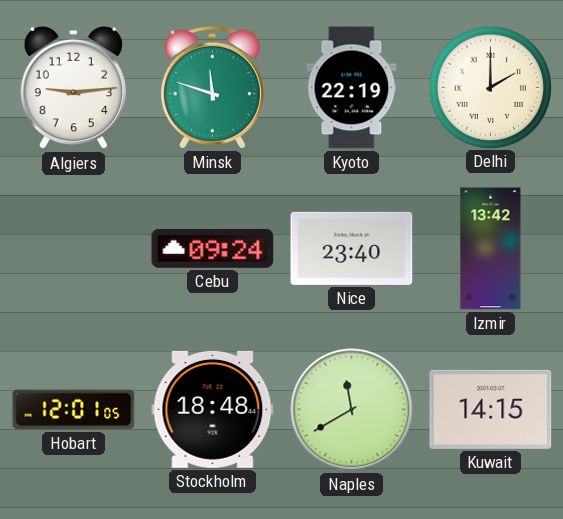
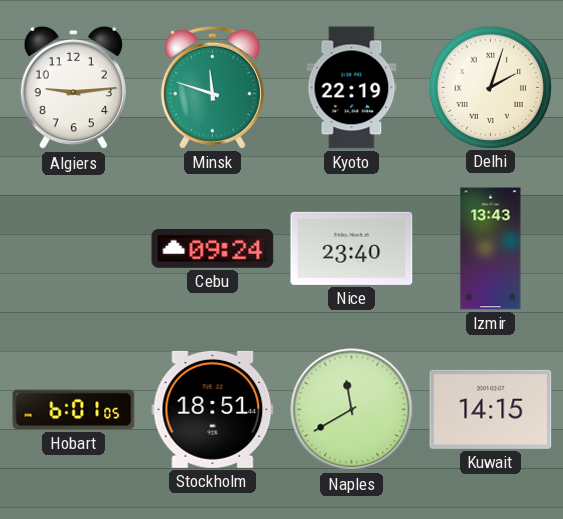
Delhi: 2:00 -> 2:03
Izmir: 13:42 -> 13:43
Hobart: 12:01 -> 6:01
Stockholm: 18:48 -> 18:51
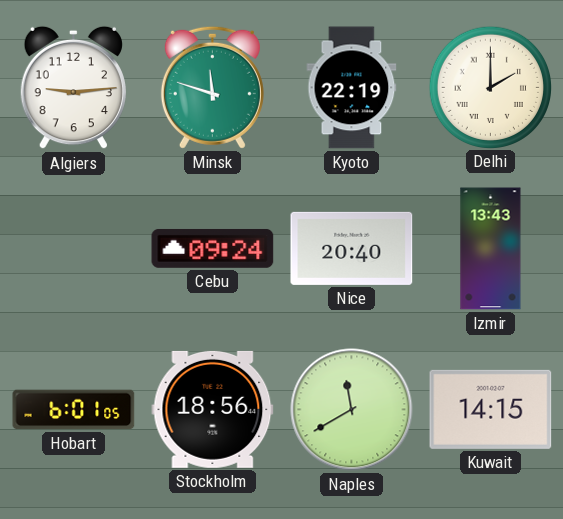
Delhi: 2:03 -> 2:00
Nice: 23:40 -> 20:40
Stockholm: 18:51 -> 18:56
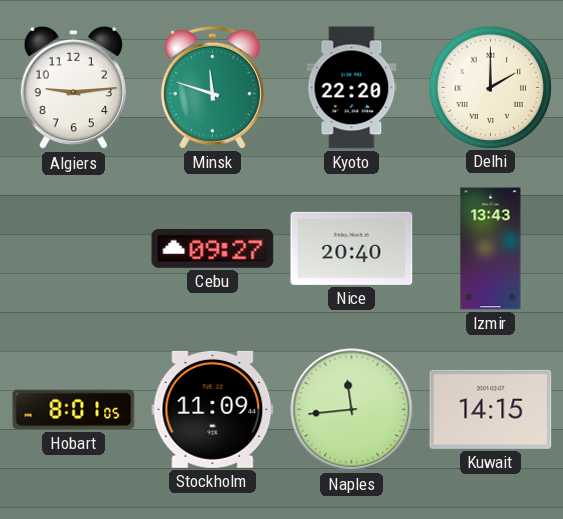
Kyoto: 22:19 -> 22:20
Cebu: 09:24 -> 09:27
Hobart: 6:01 -> 8:01
Stockholm: 18:56 -> 11:09
Naples: 11:40 -> 11:44
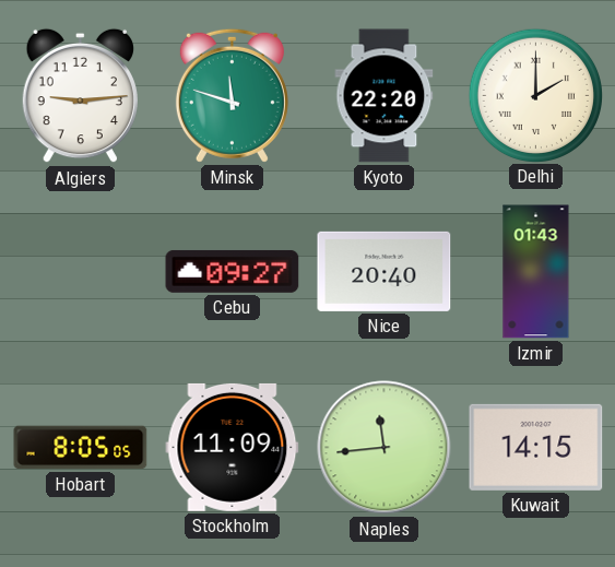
Izmir: 13:43 -> 01:43
Hobart: 8:01 -> 8:05
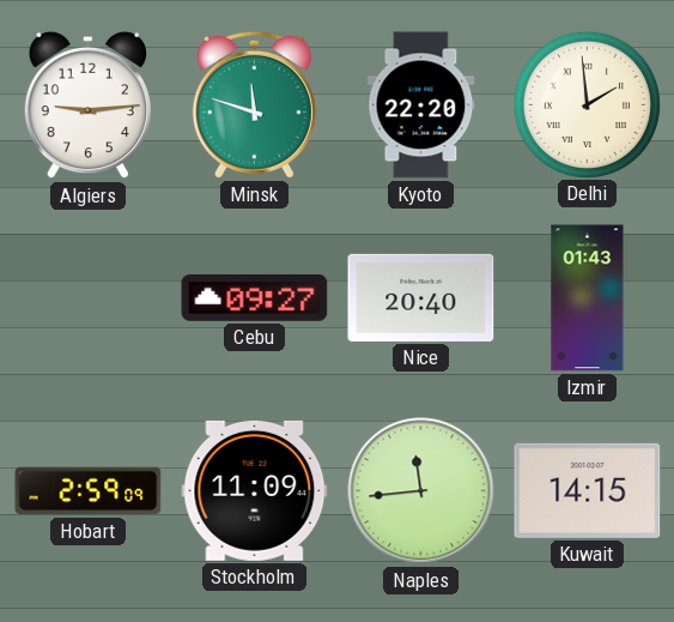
Delhi: 2:00 -> 1:59
Hobart: 8:05 -> 2:59
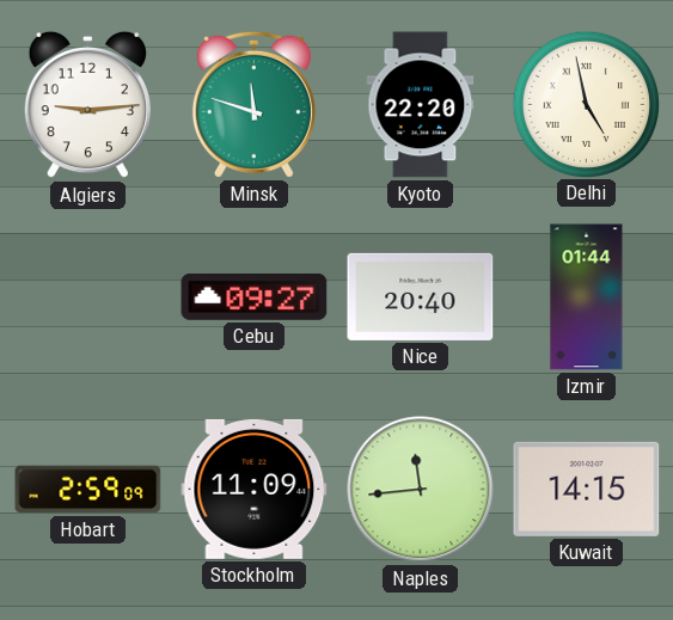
Delhi: 1:59 -> 4:58
Izmir: 01:43 -> 01:44
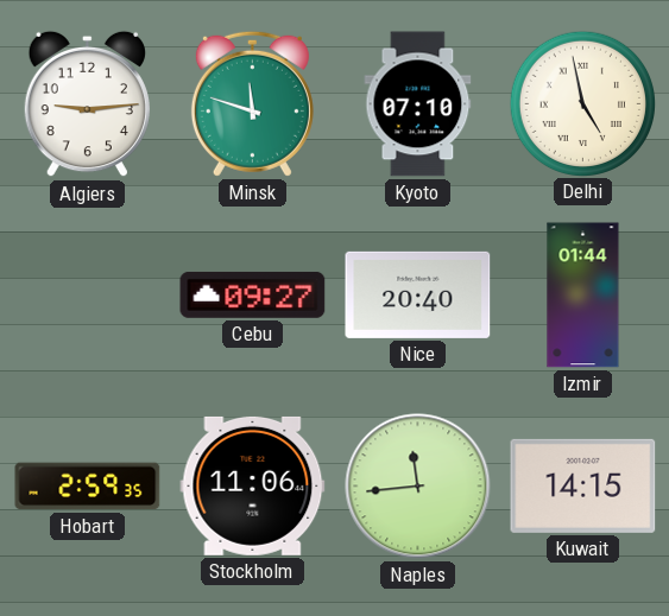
Kyoto: 22:20 -> 07:10
Hobart: 2:59:09 -> 2:59:35
Stockholm: 11:09 -> 11:06
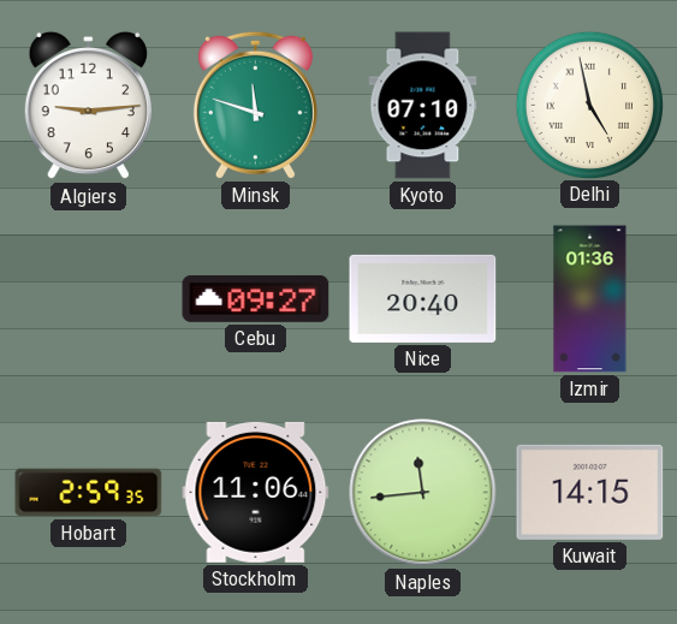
Izmir: 01:44 -> 01:36
